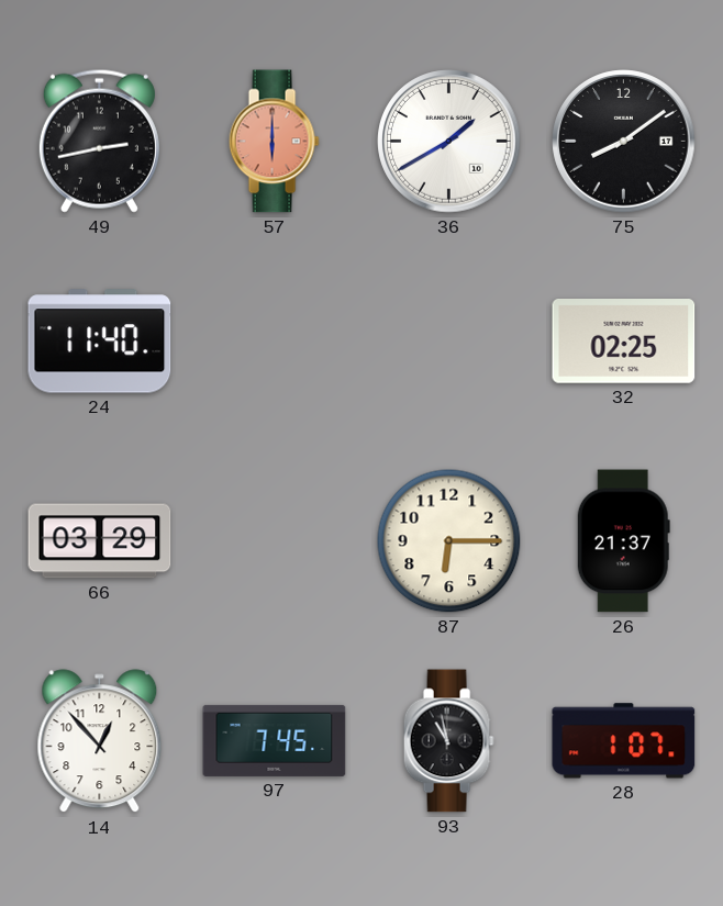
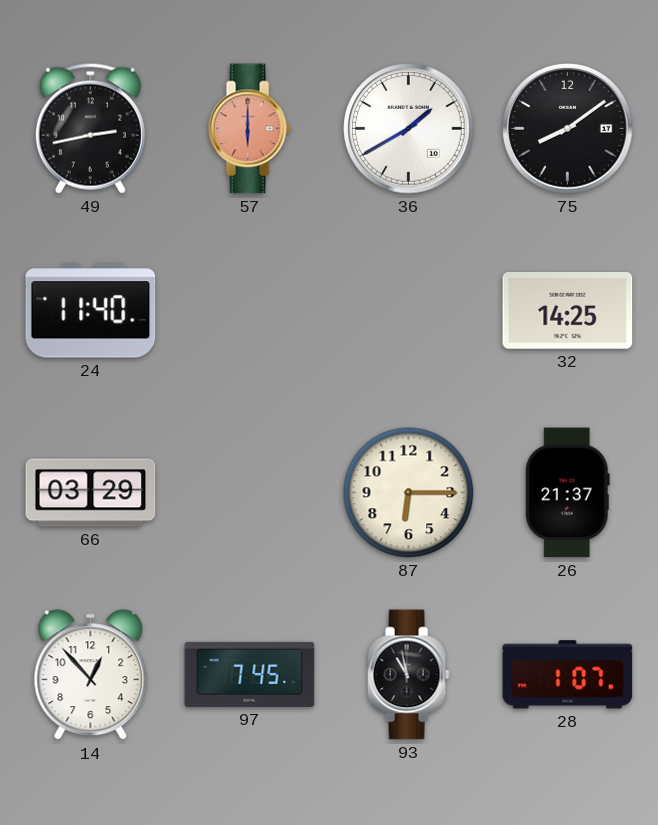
32: 02:25 -> 14:25
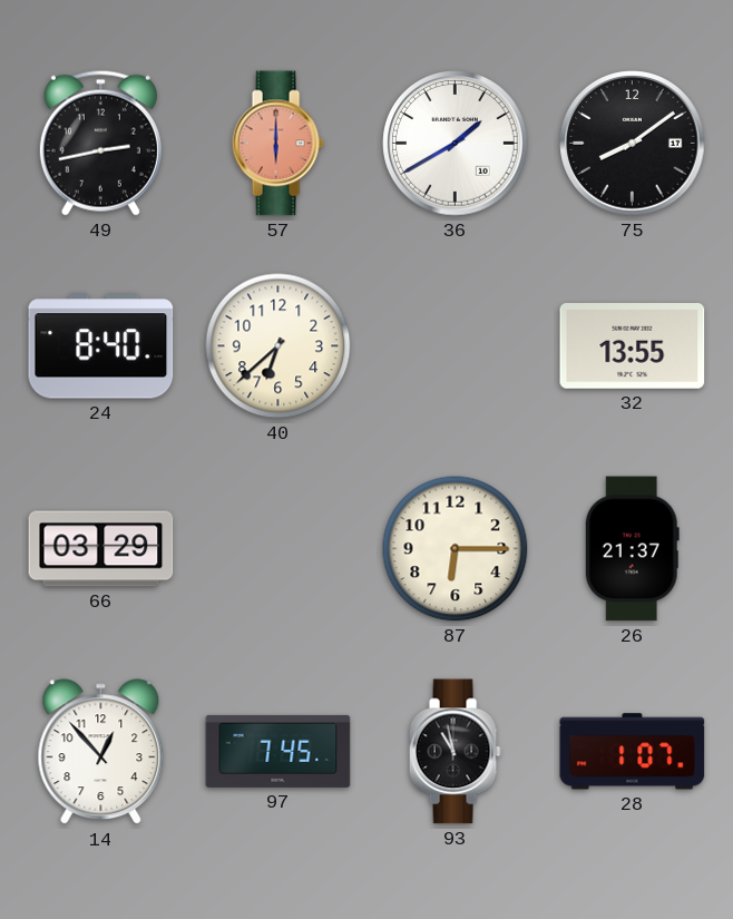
24: 11:40 -> 8:40
40: none -> 6:38
32: 14:25 -> 13:55
